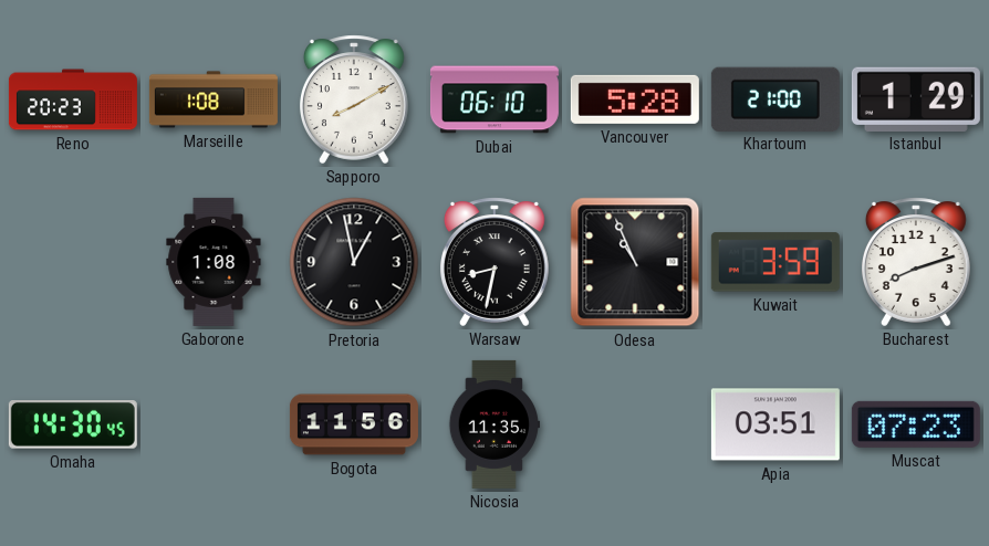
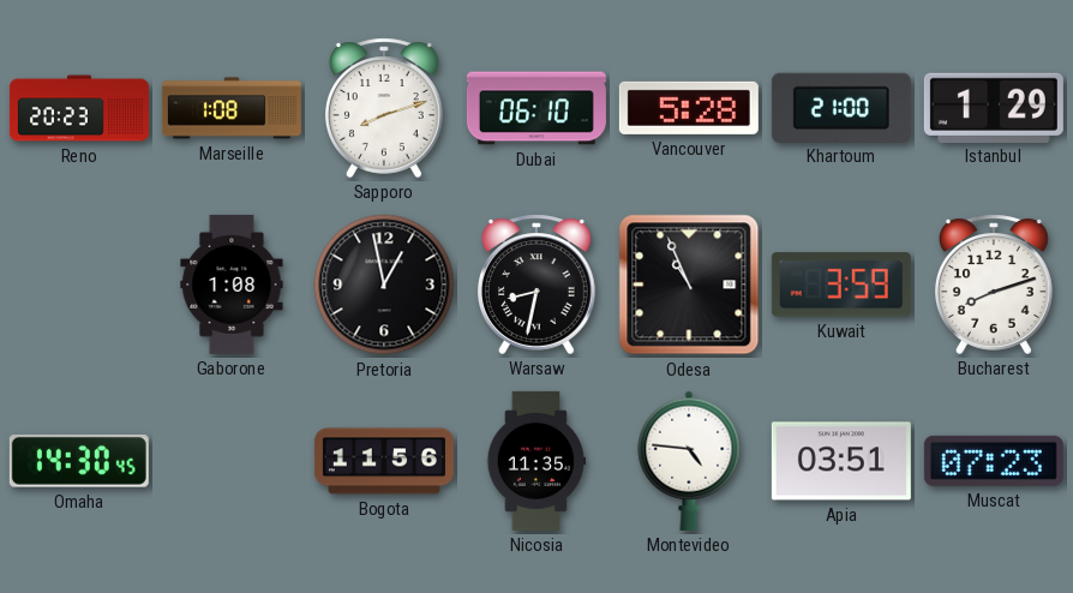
Sapporo: 8:10 -> 8:12
Montevideo: none -> 4:46
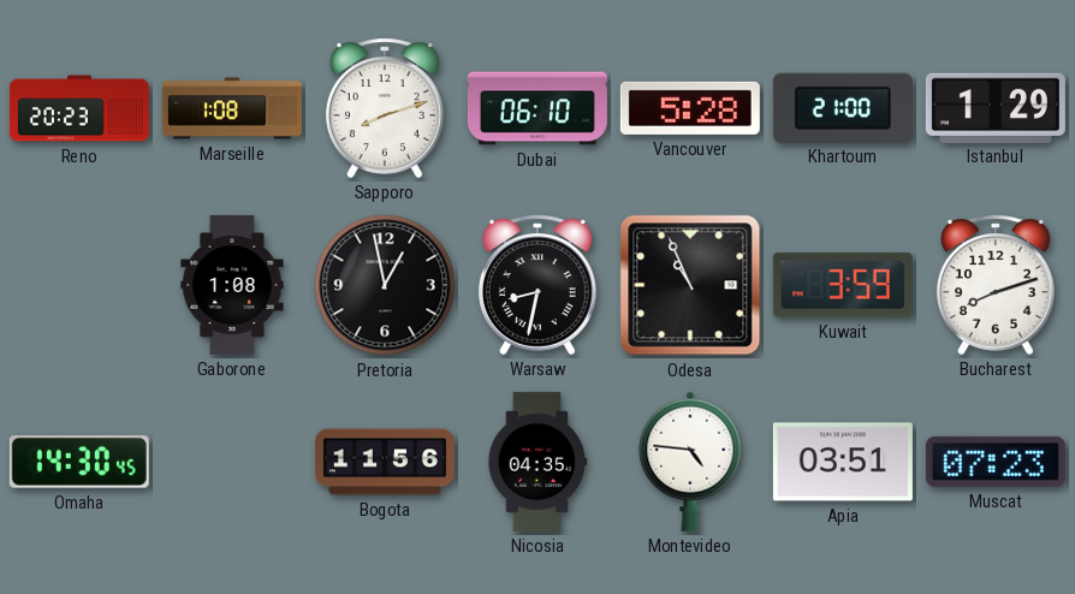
Nicosia: 11:35 -> 04:35
